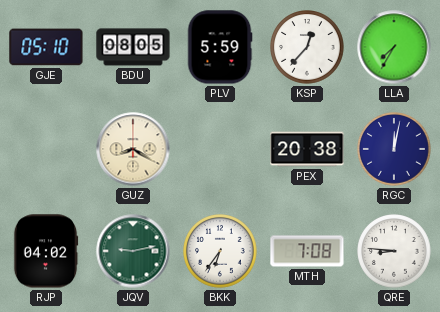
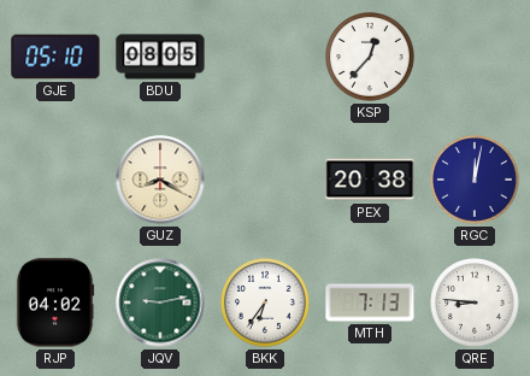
PLV: 5:59 -> none
LLA: 7:35 -> none
MTH: 7:08 -> 7:13
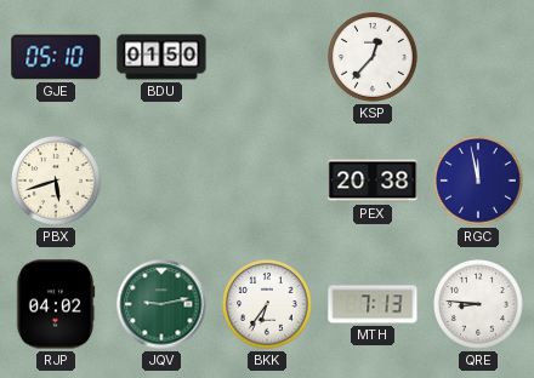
BDU: 08:05 -> 01:50
PBX: none -> 5:42
GUZ: 8:20 -> none
RGC: 12:02 -> 11:58
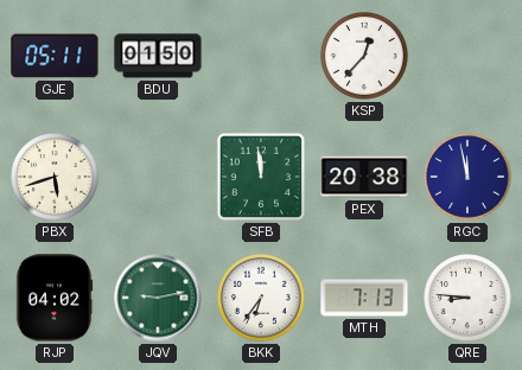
GJE: 05:10 -> 05:11
SFB: none -> 11:59
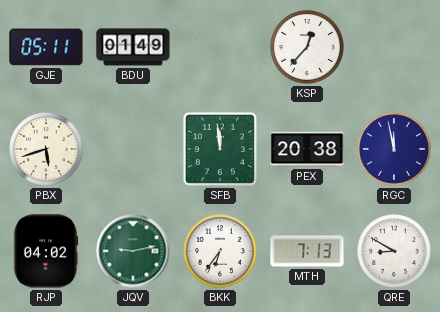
BDU: 01:50 -> 01:49
QRE: 8:46 -> 8:50
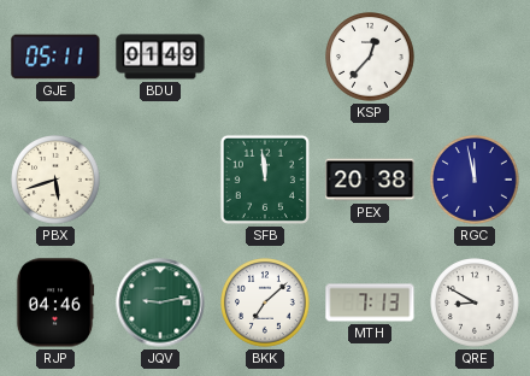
RJP: 04:02 -> 04:46
BKK: 6:36 -> 7:08
